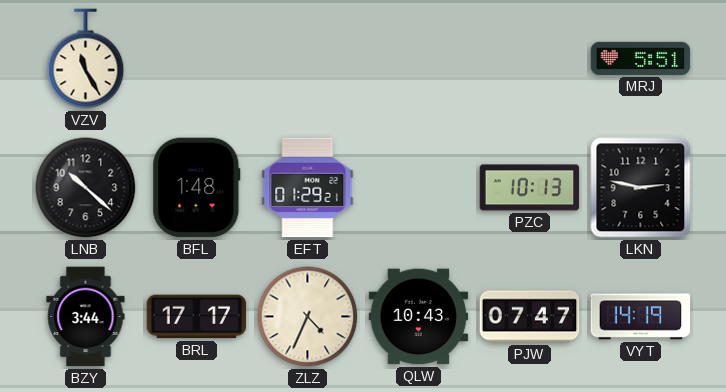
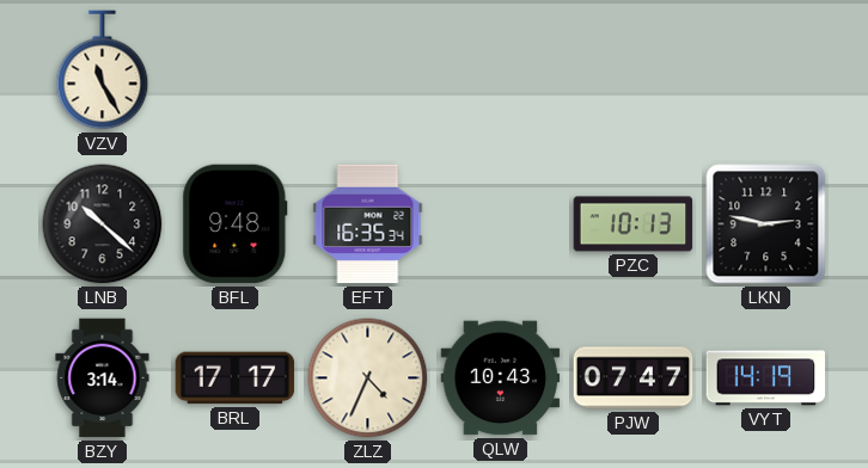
MRJ: 5:51 -> none
BFL: 1:48 -> 9:48
EFT: 01:29 -> 16:35
BZY: 3:44 -> 3:14
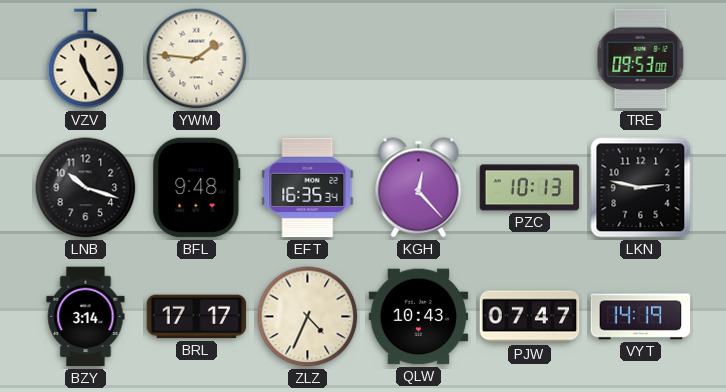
YWM: none -> 1:46
TRE: none -> 09:53
LNB: 10:22 -> 10:18
KGH: none -> 12:23
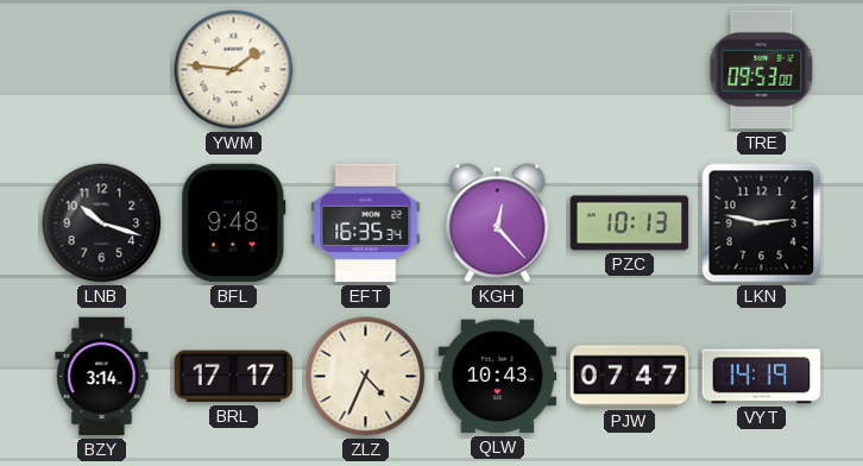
VZV: 11:25 -> none
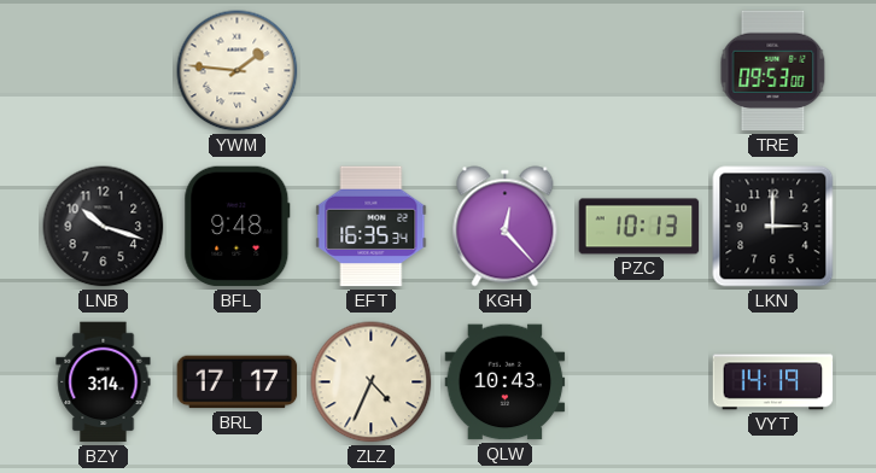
LKN: 2:47 -> 3:00
PJW: 07:47 -> none
